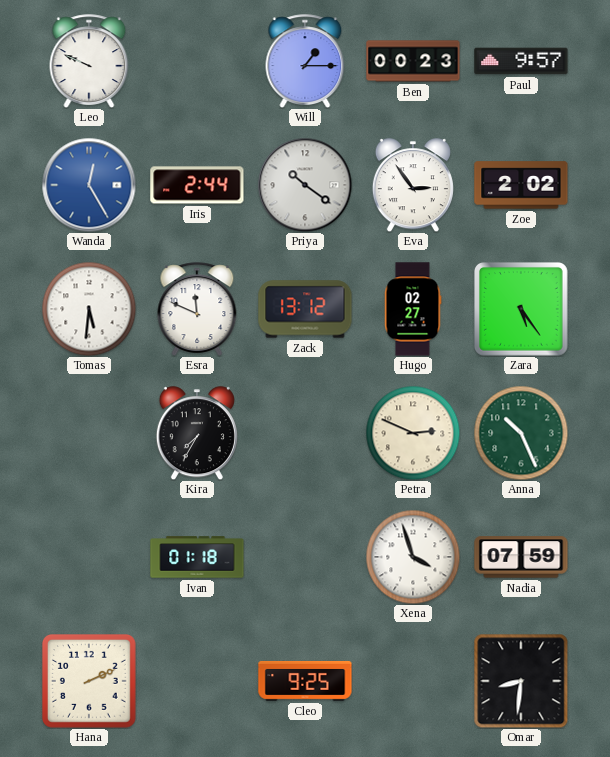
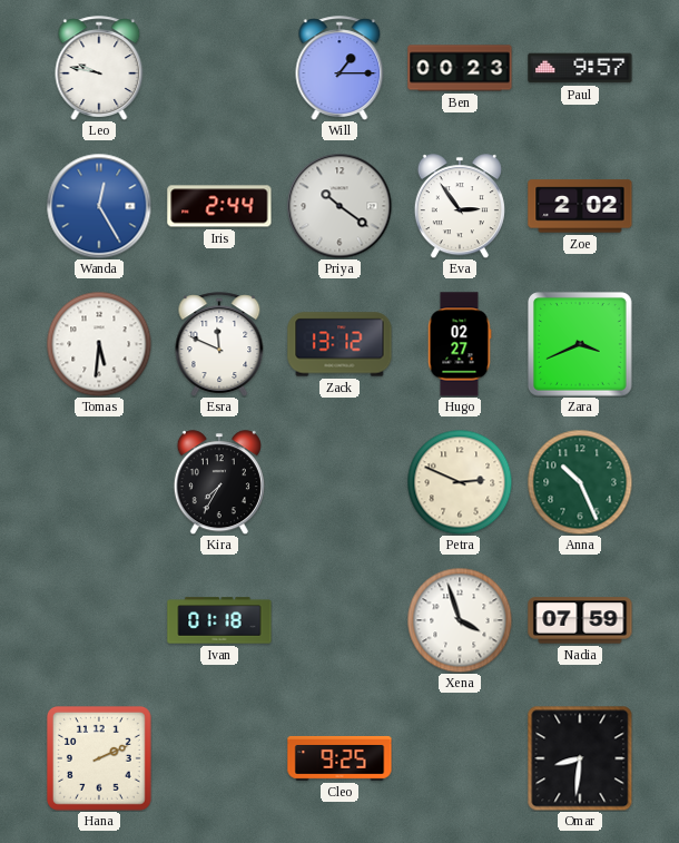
Leo: 9:49 -> 9:47
Zara: 5:24 -> 3:41
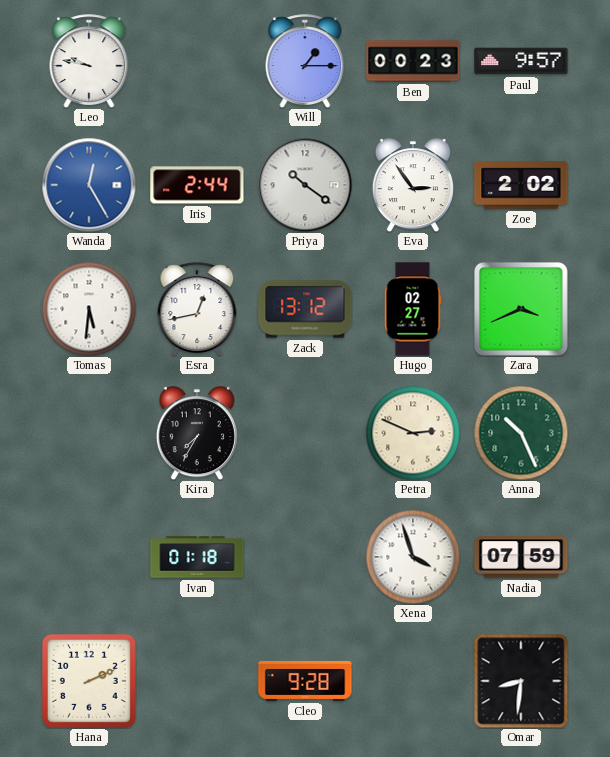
Esra: 11:49 -> 12:43
Cleo: 9:25 -> 9:28
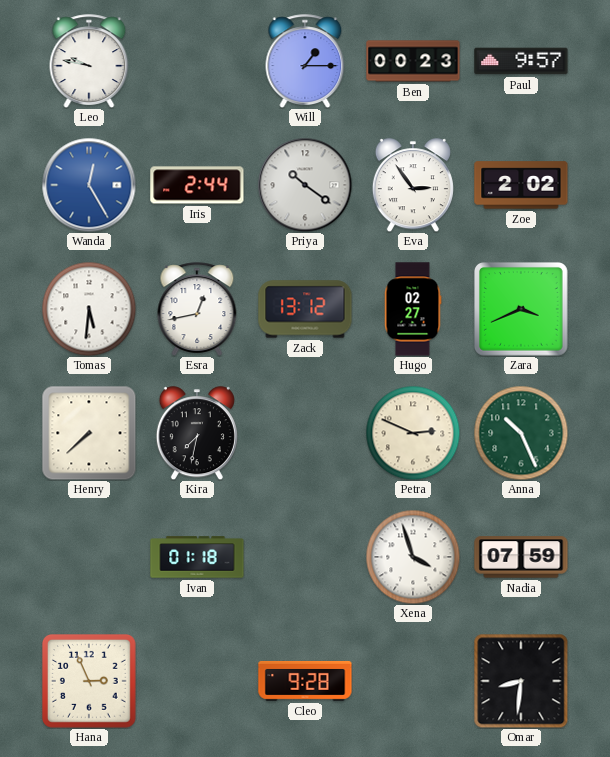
Henry: none -> 7:38
Kira: 7:35 -> 7:32
Hana: 2:11 -> 2:56
